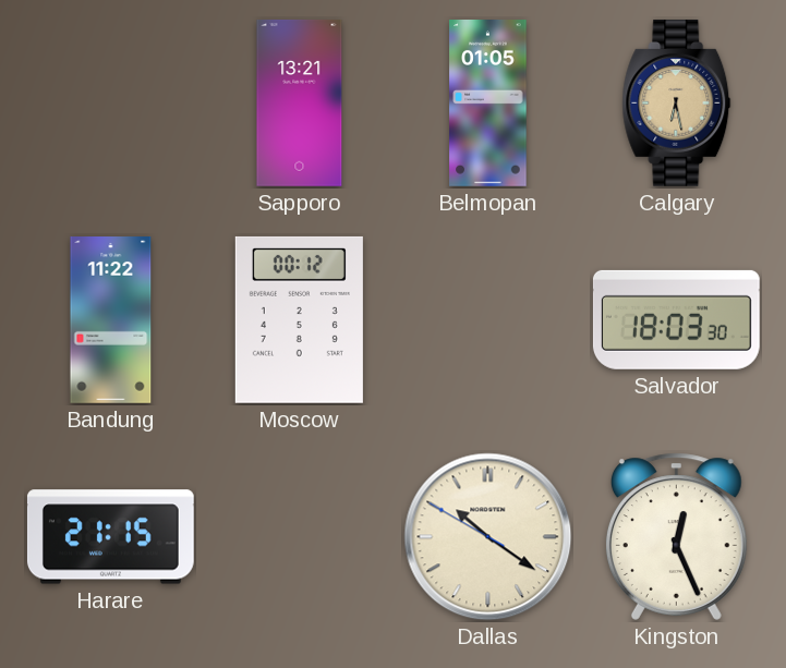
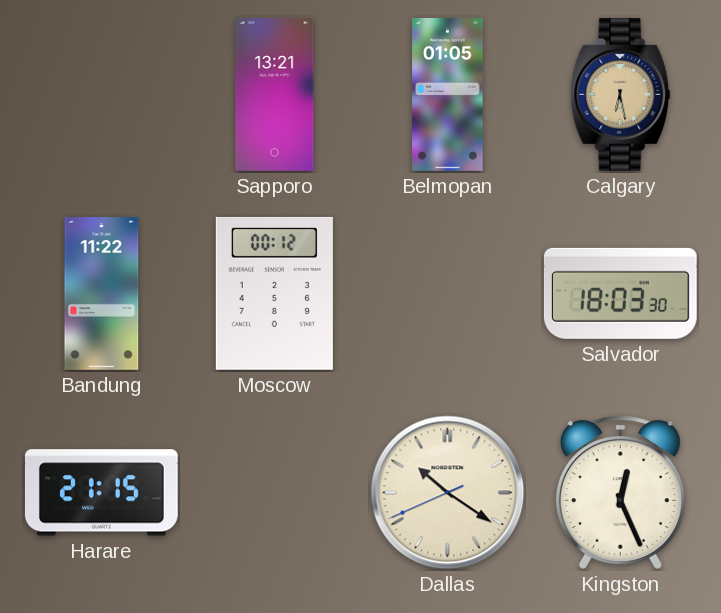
Dallas: 10:20:50 -> 10:20:41
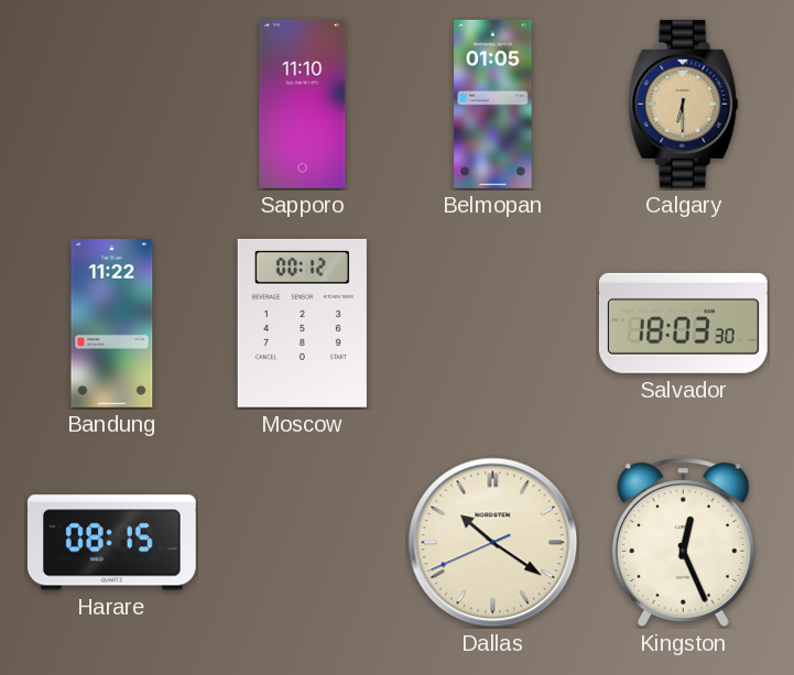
Sapporo: 13:21 -> 11:10
Calgary: 6:28 -> 6:30
Harare: 21:15 -> 08:15
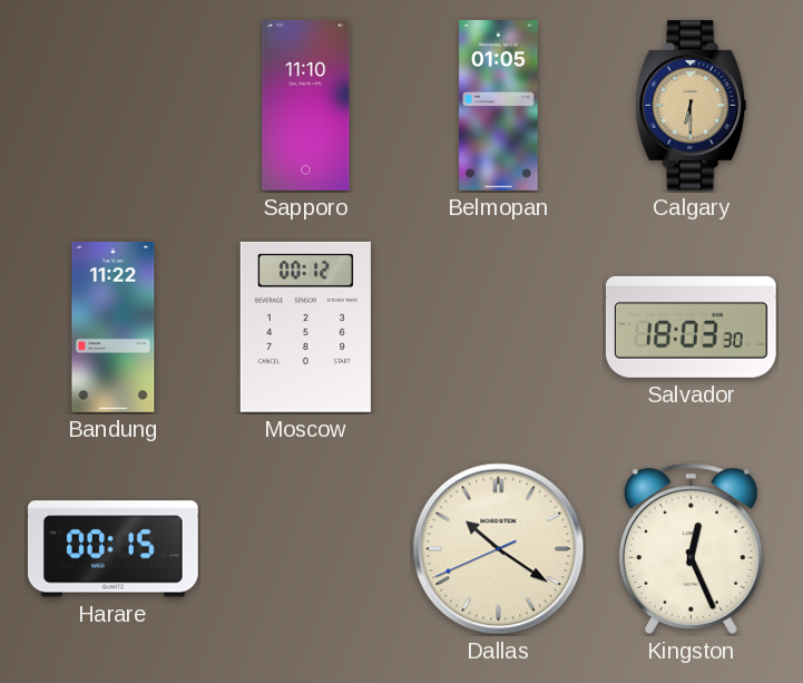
Harare: 08:15 -> 00:15
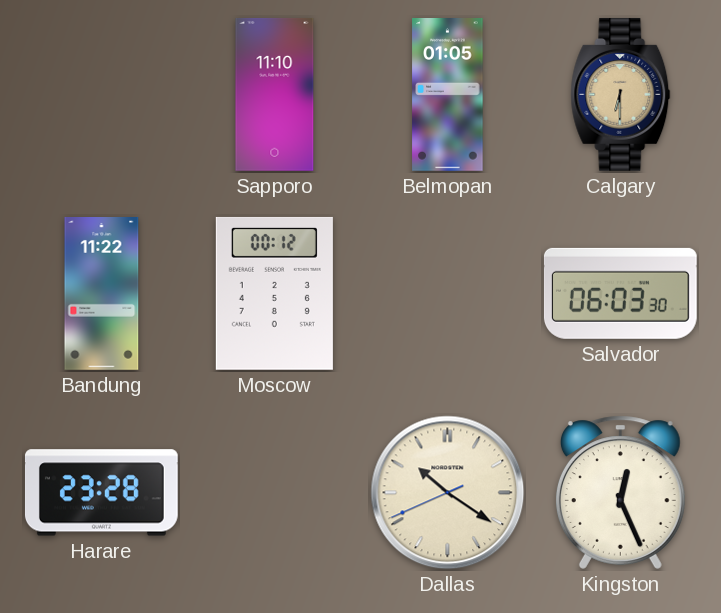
Salvador: 18:03 -> 06:03
Harare: 00:15 -> 23:28
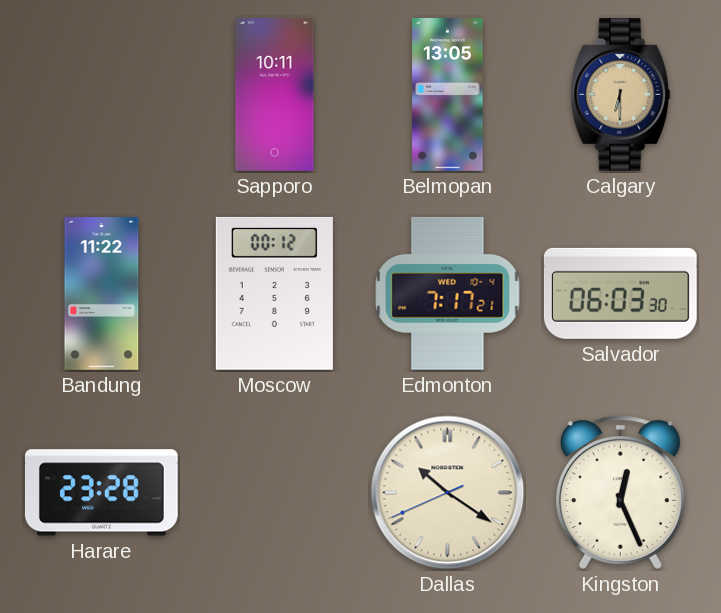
Sapporo: 11:10 -> 10:11
Belmopan: 01:05 -> 13:05
Edmonton: none -> 7:17
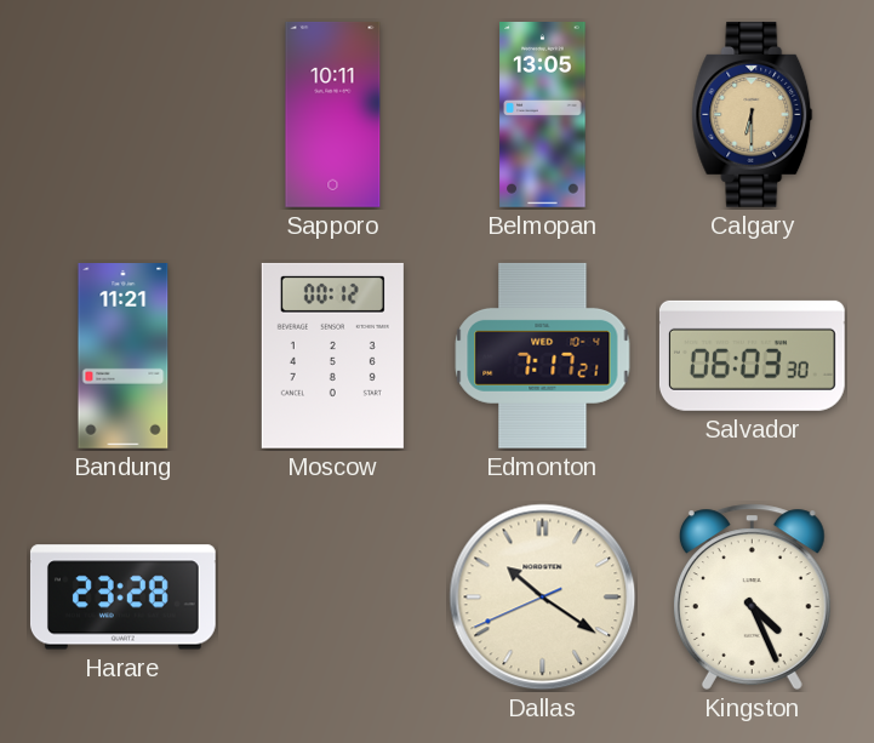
Bandung: 11:22 -> 11:21
Kingston: 12:26 -> 4:26
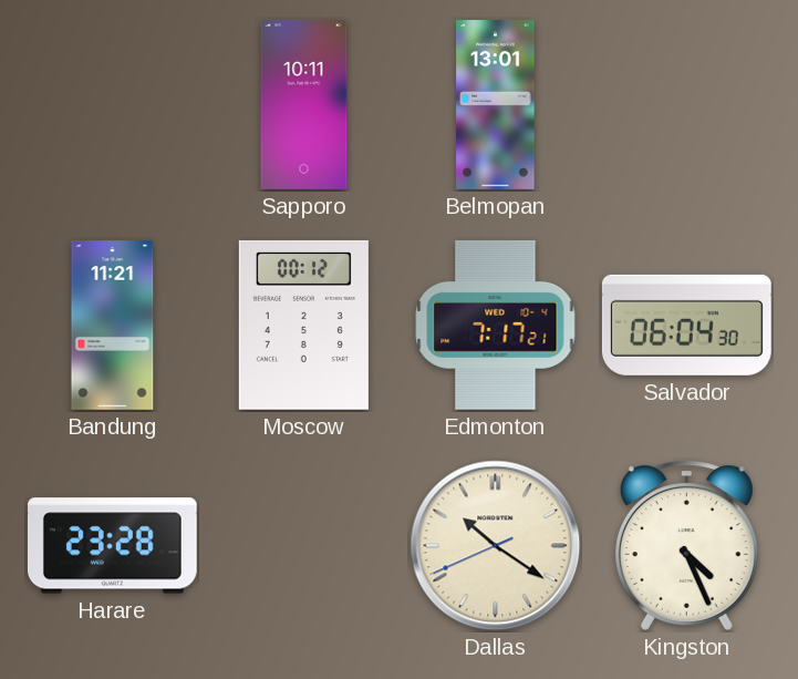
Belmopan: 13:05 -> 13:01
Calgary: 6:30 -> none
Salvador: 06:03 -> 06:04
